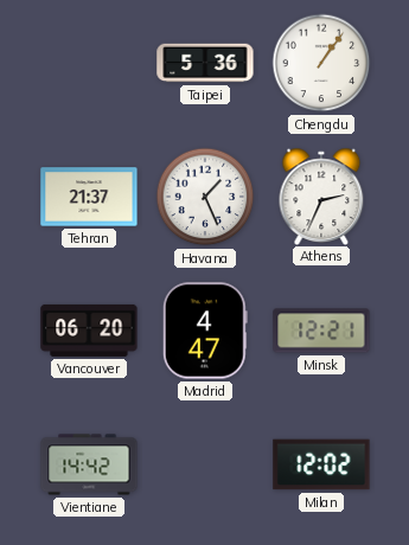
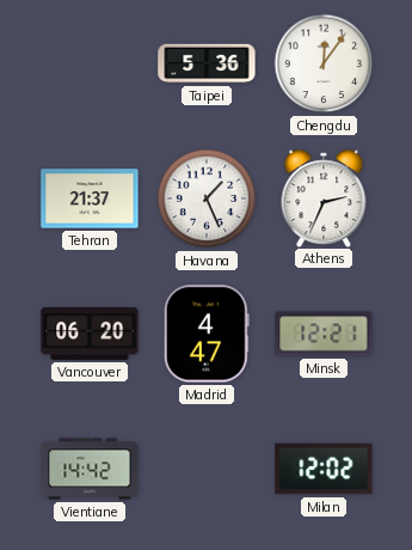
Chengdu: 1:06 -> 12:06
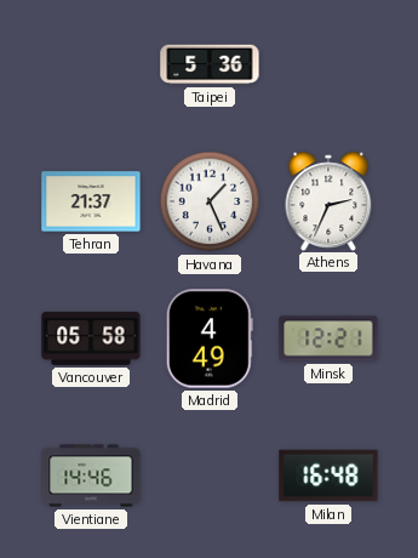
Chengdu: 12:06 -> none
Vancouver: 06:20 -> 05:58
Madrid: 4:47 -> 4:49
Vientiane: 14:42 -> 14:46
Milan: 12:02 -> 16:48
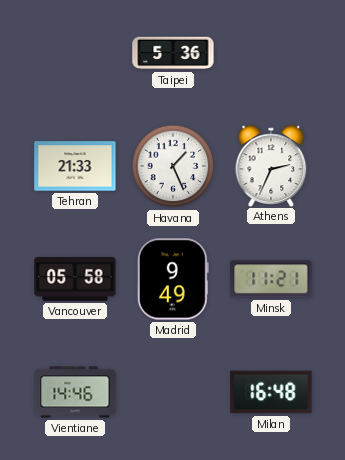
Tehran: 21:37 -> 21:33
Madrid: 4:49 -> 9:49
Minsk: 12:21 -> 11:21
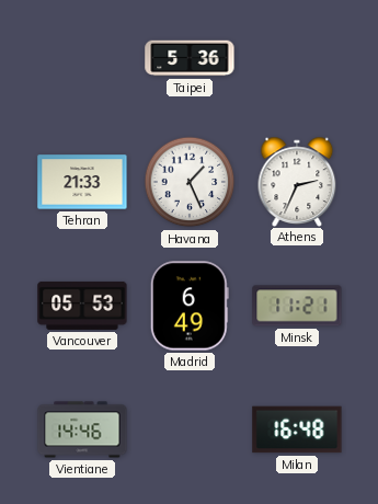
Vancouver: 05:58 -> 05:53
Madrid: 9:49 -> 6:49
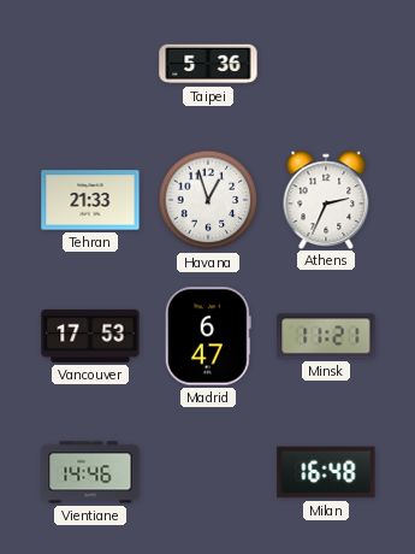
Havana: 1:26 -> 12:57
Vancouver: 05:53 -> 17:53
Madrid: 6:49 -> 6:47
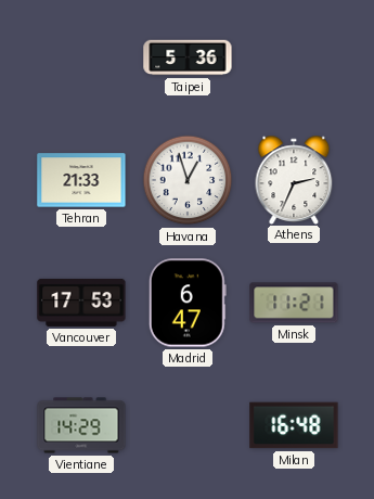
Vientiane: 14:46 -> 14:29
